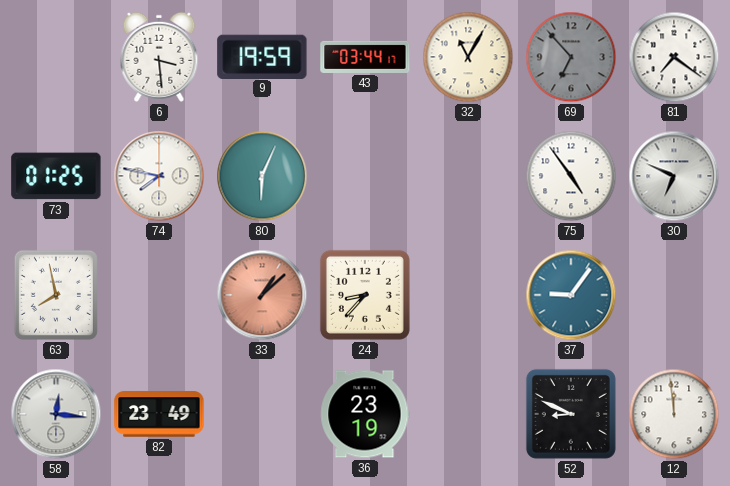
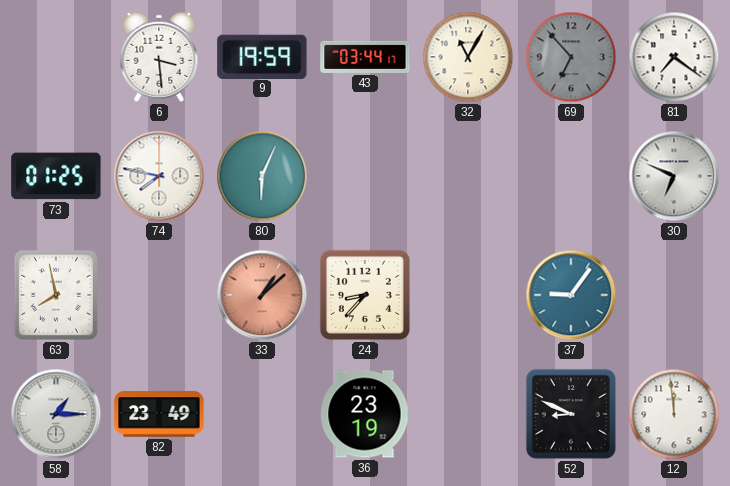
75: 4:54 -> none
58: 12:16 -> 1:15
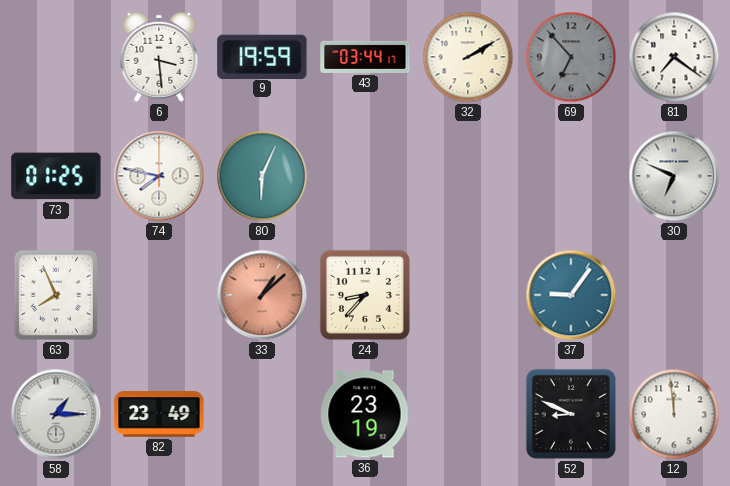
32: 11:05 -> 2:10
63: 7:58 -> 7:56
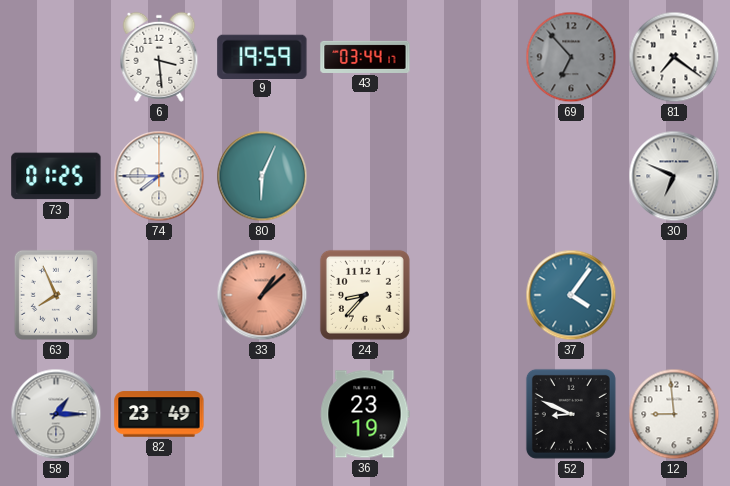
32: 2:10 -> none
74: 7:47 -> 7:45
37: 9:06 -> 4:06
12: 11:59 -> 8:59
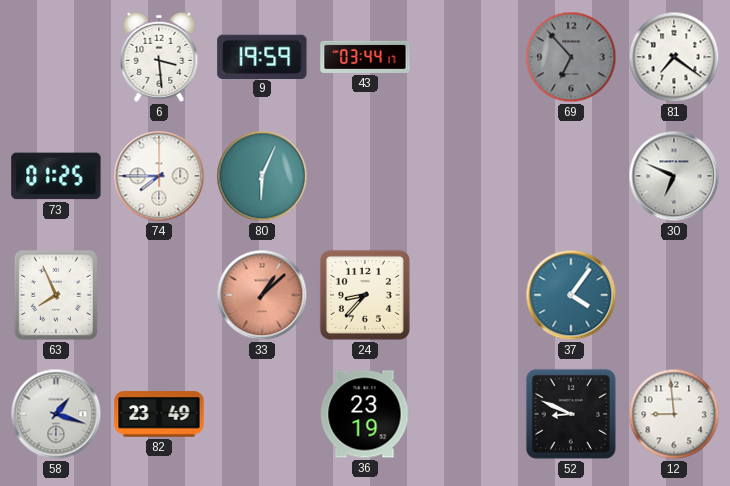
58: 1:15 -> 1:18
